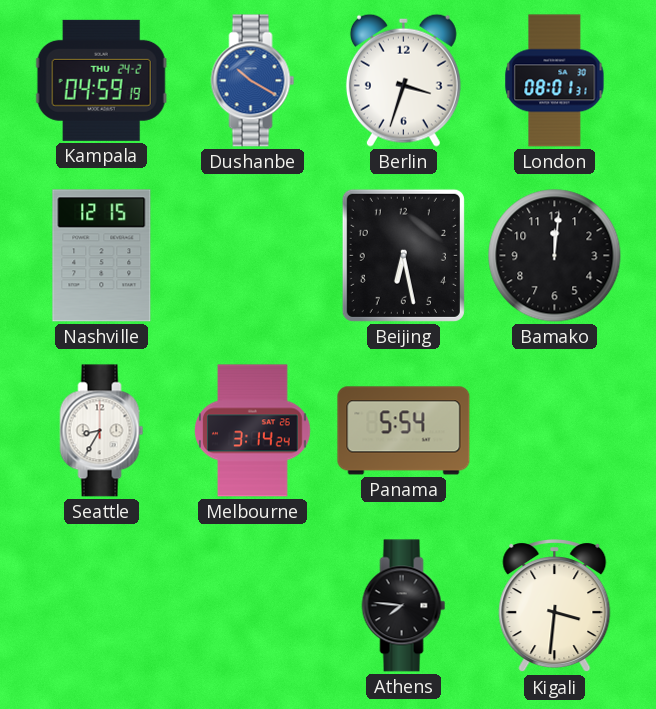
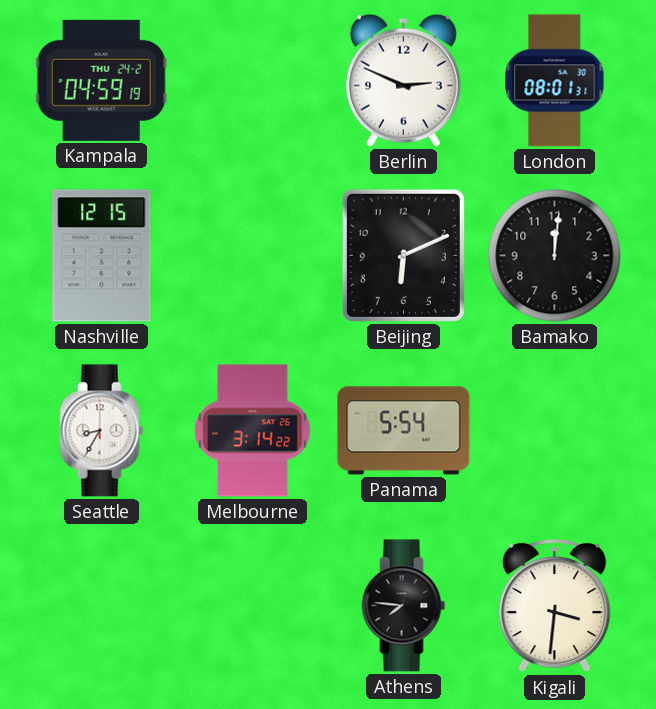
Dushanbe: 10:20 -> none
Berlin: 3:33 -> 2:49
Beijing: 6:28 -> 6:11
Melbourne: 3:14:24 -> 3:14:22
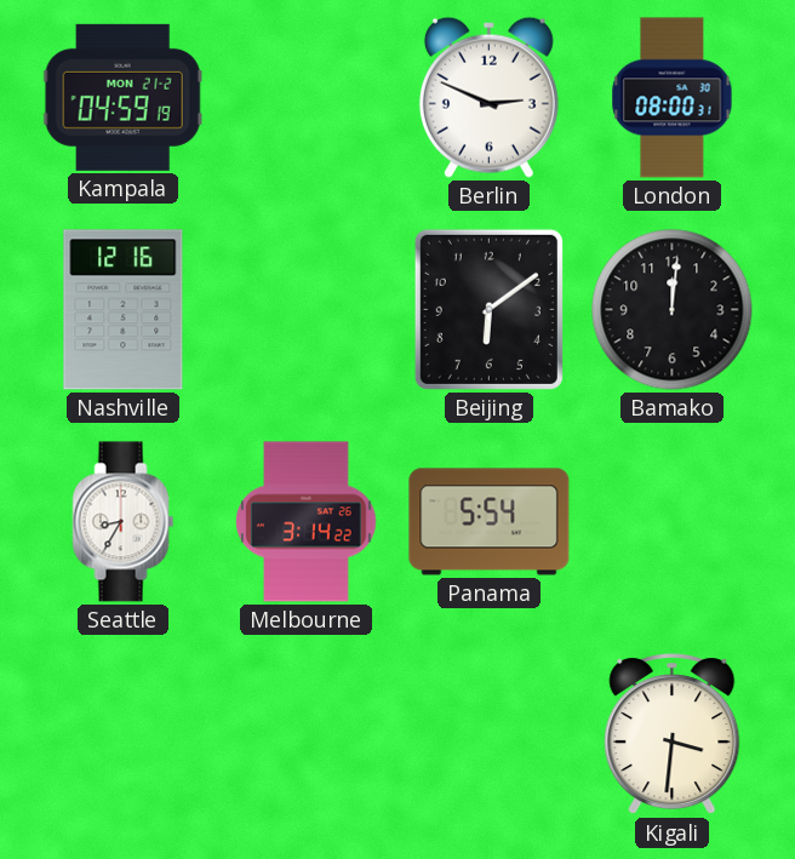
Kampala date: THU 24-2 -> MON 21-2
London: 08:01 -> 08:00
Nashville: 12:15 -> 12:16
Beijing: 6:11 -> 6:09
Athens: 7:46 -> none
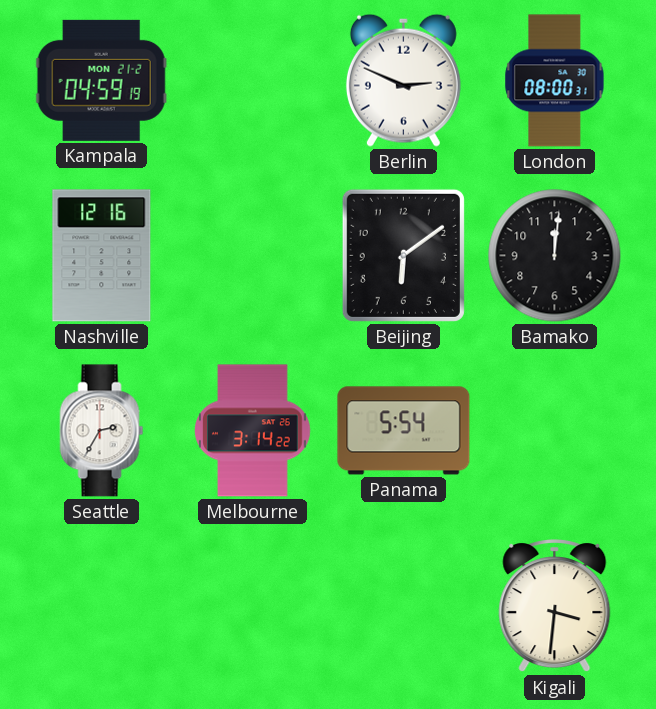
Seattle: 8:35 -> 2:35
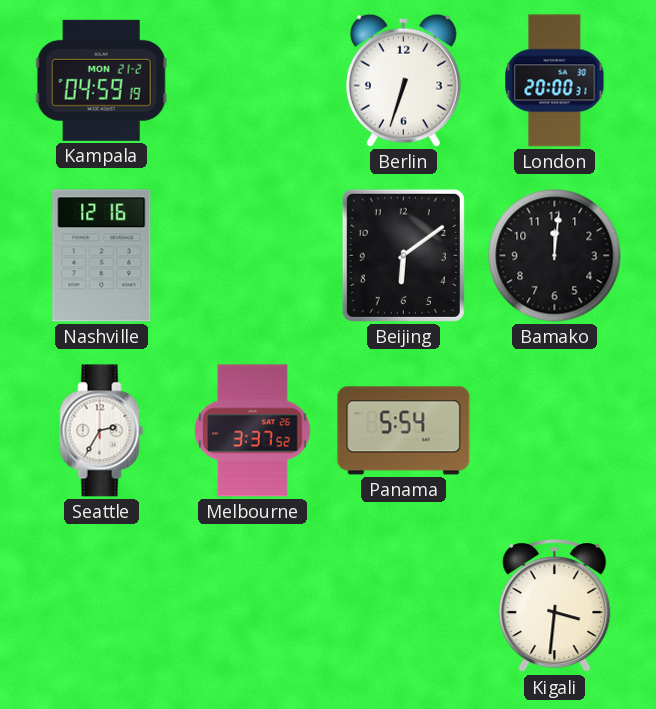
Berlin: 2:49 -> 6:33
London: 08:00 -> 20:00
Melbourne: 3:14 -> 3:37
